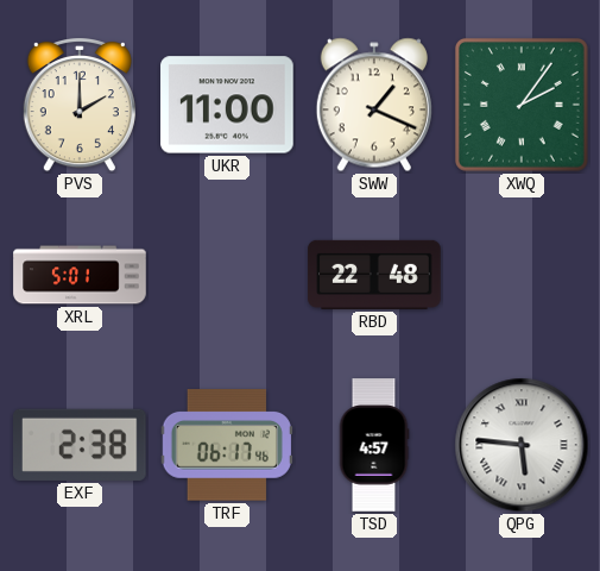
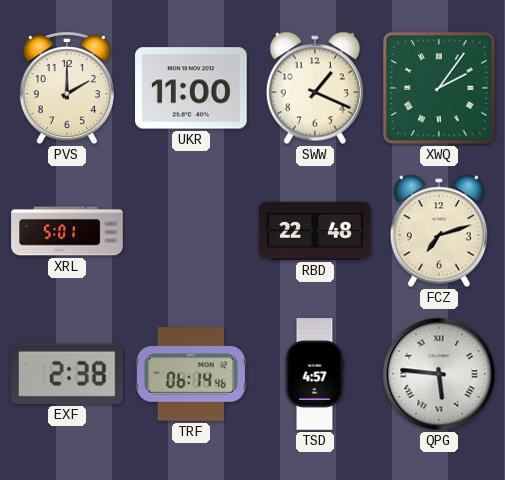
FCZ: none -> 7:12
TRF: 06:17 -> 06:14
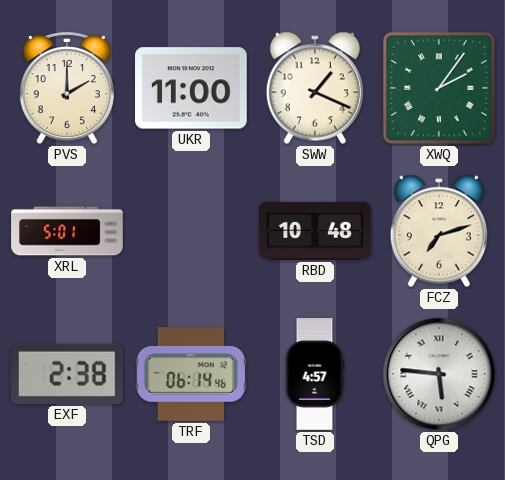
RBD: 22:48 -> 10:48
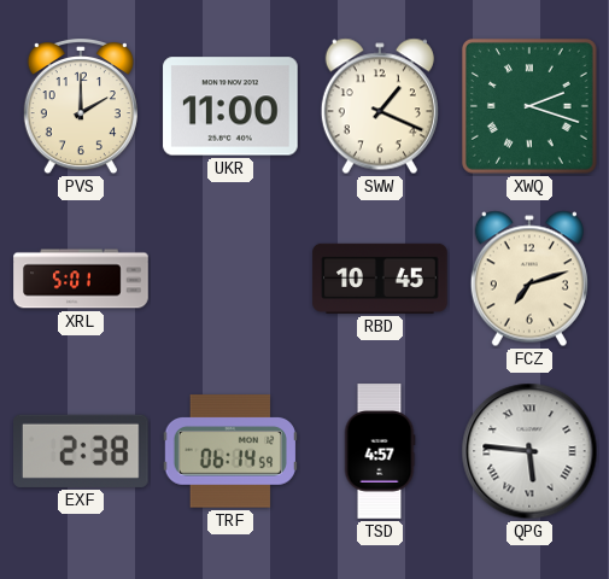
XWQ: 2:06 -> 2:18
RBD: 10:48 -> 10:45
TRF: 06:14:46 -> 06:14:59
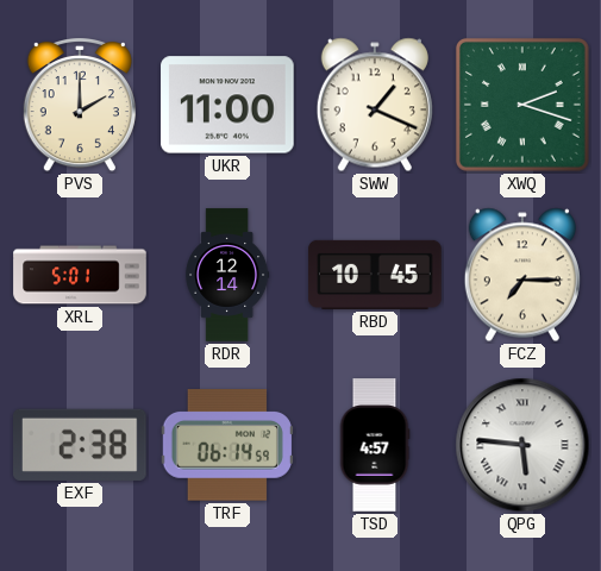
RDR: none -> 12:14
FCZ: 7:12 -> 7:15
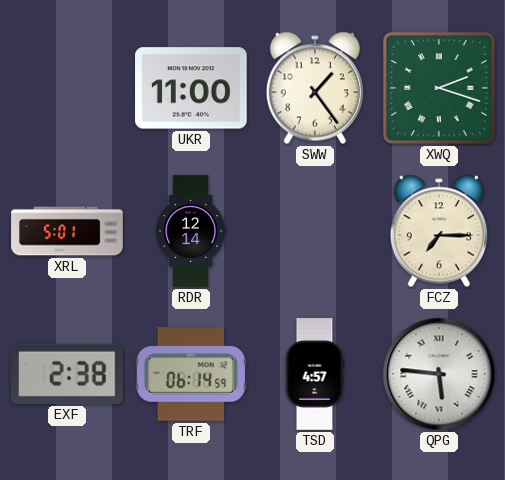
PVS: 2:00 -> none
SWW: 1:19 -> 1:24
RBD: 10:45 -> none
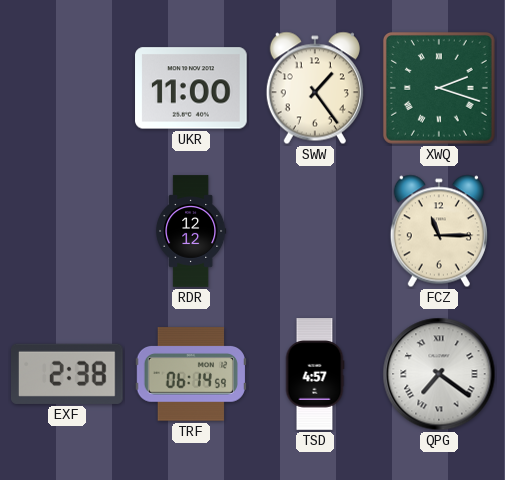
XRL: 5:01 -> none
RDR: 12:14 -> 12:12
FCZ: 7:15 -> 11:15
QPG: 5:46 -> 7:21
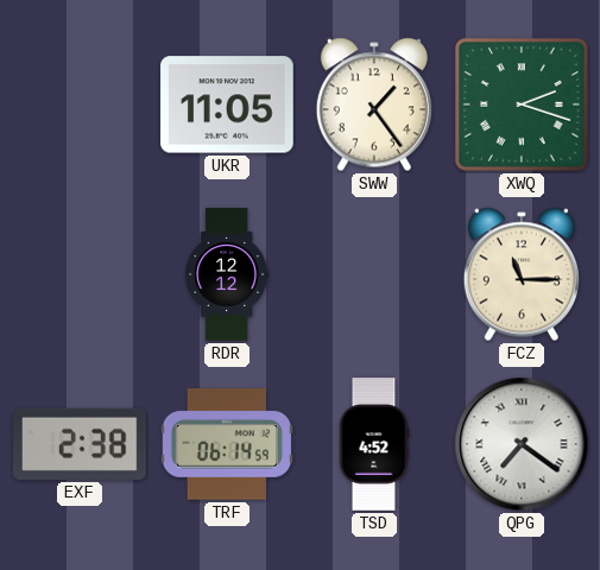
UKR: 11:00 -> 11:05
TSD: 4:57 -> 4:52
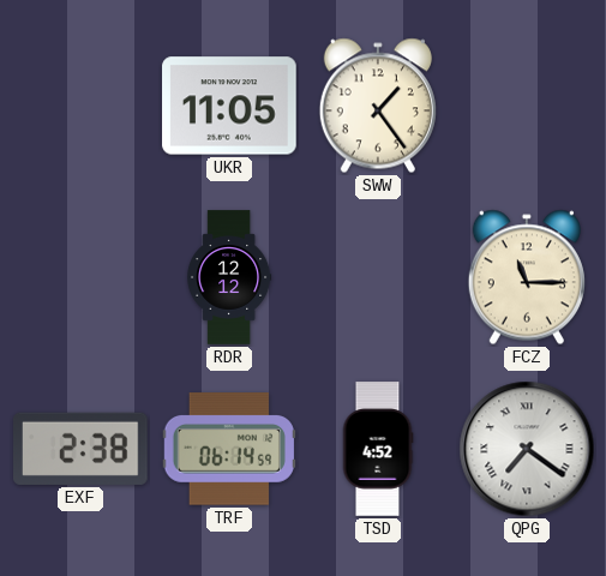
XWQ: 2:18 -> none
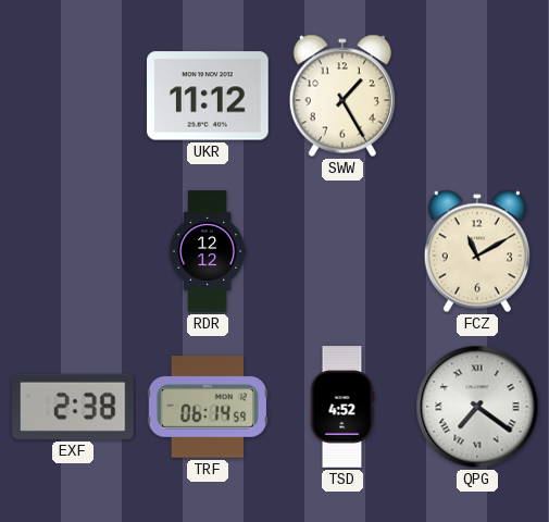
UKR: 11:05 -> 11:12
SWW: 1:24 -> 1:25
FCZ: 11:15 -> 11:10
